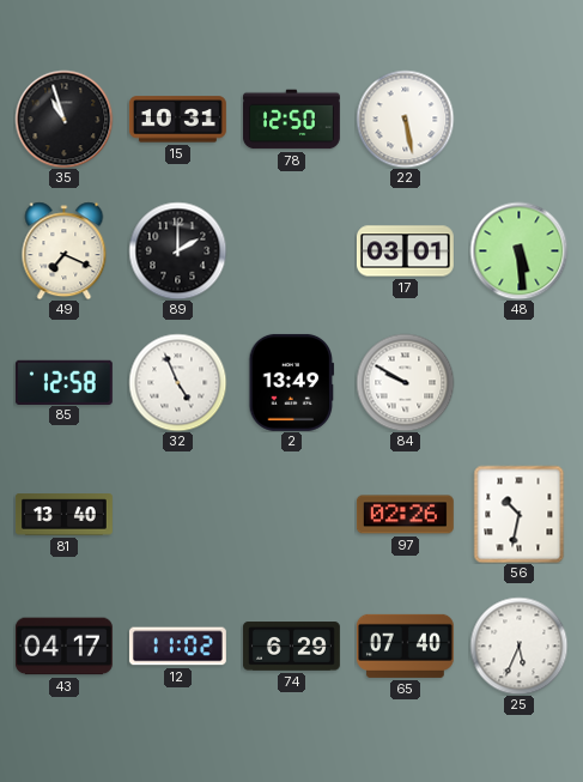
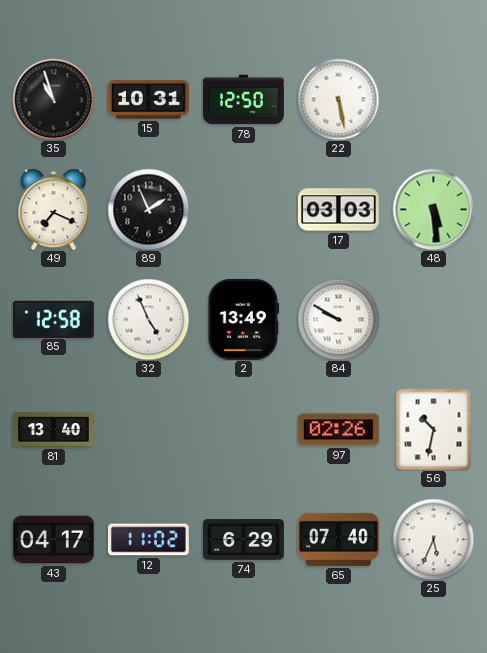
89: 2:00 -> 1:56
17: 03:01 -> 03:03
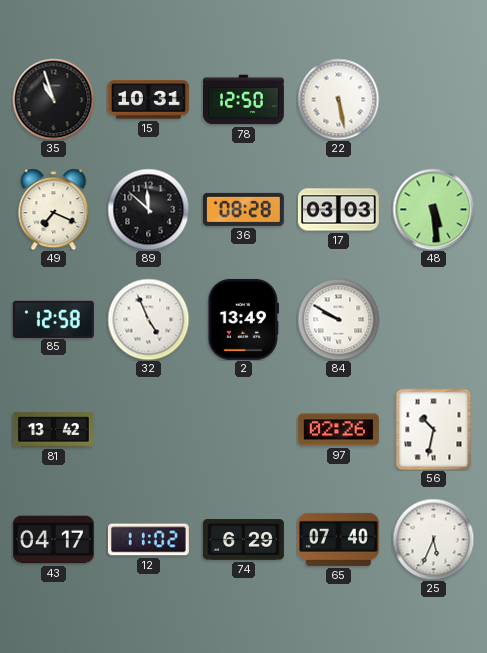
89: 1:56 -> 11:52
36: none -> 08:28
81: 13:40 -> 13:42
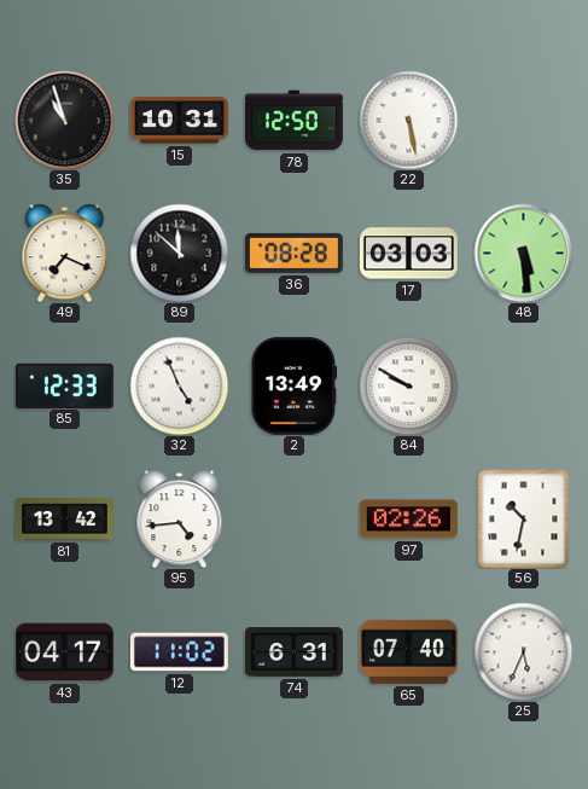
85: 12:58 -> 12:33
95: none -> 4:44
74: 6:29 -> 6:31
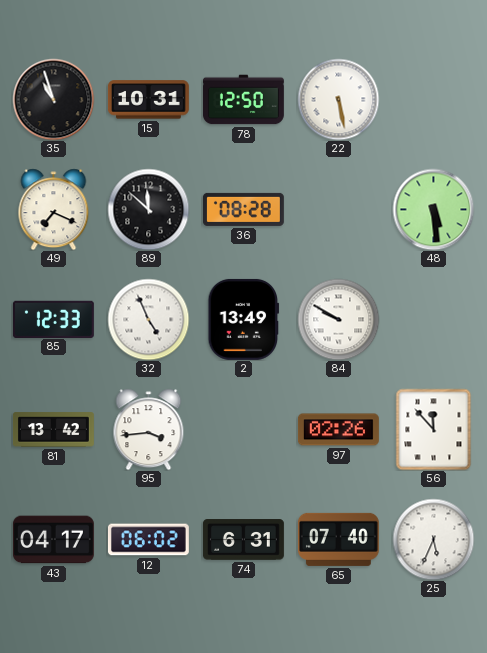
17: 03:03 -> none
95: 4:44 -> 3:44
56: 10:32 -> 11:53
12: 11:02 -> 06:02
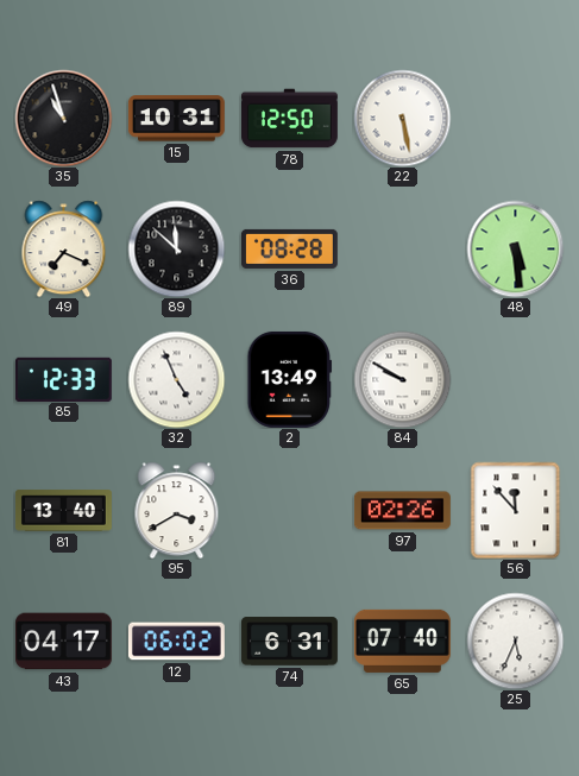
81: 13:42 -> 13:40
95: 3:44 -> 3:40
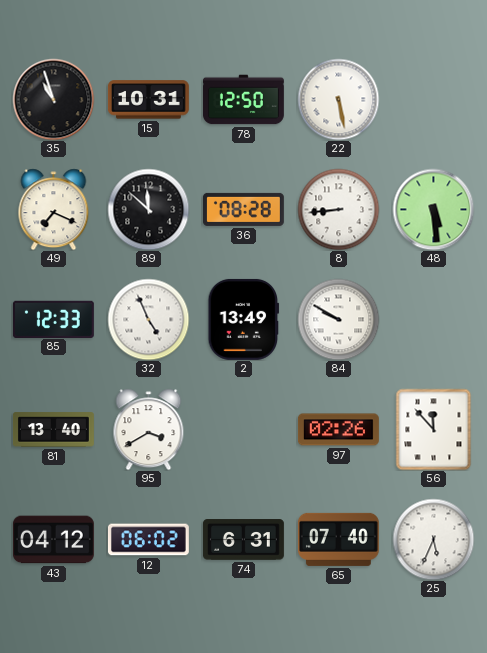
8: none -> 8:44
43: 04:17 -> 04:12
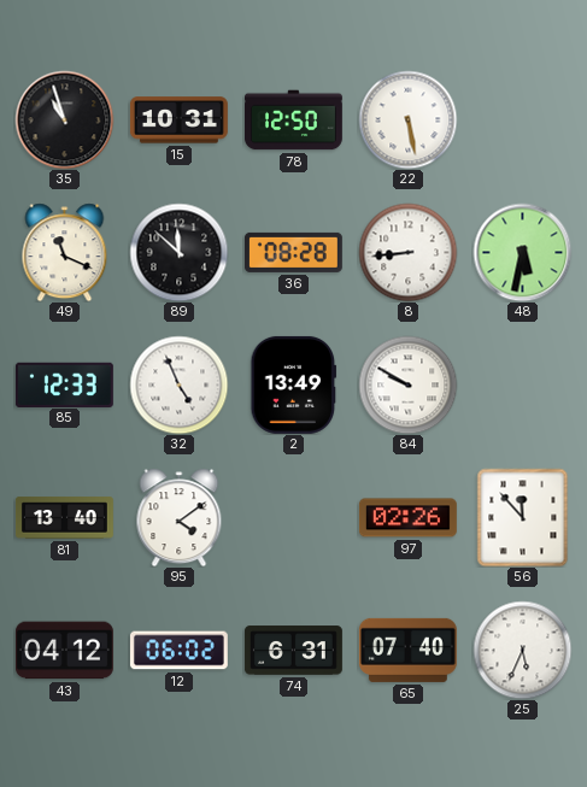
49: 7:19 -> 11:19
48: 5:29 -> 5:32
95: 3:40 -> 4:09
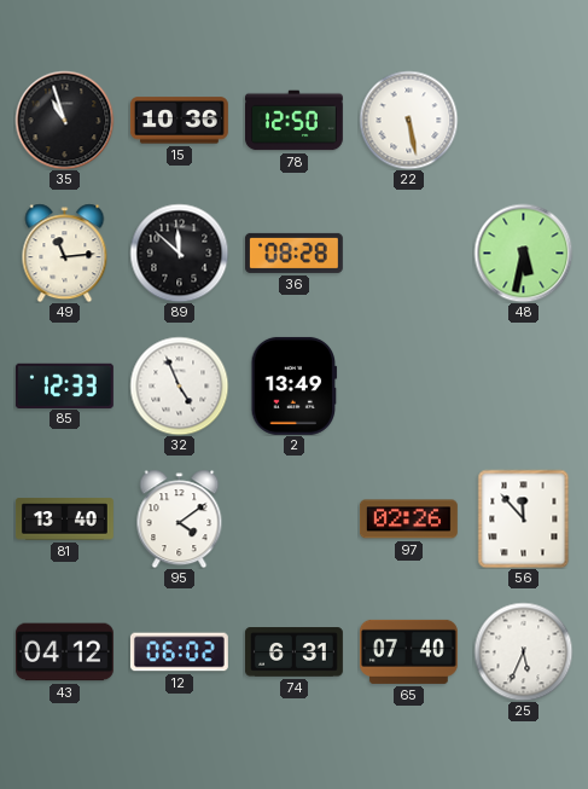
15: 10:31 -> 10:36
49: 11:19 -> 11:14
8: 8:44 -> none
84: 9:50 -> none
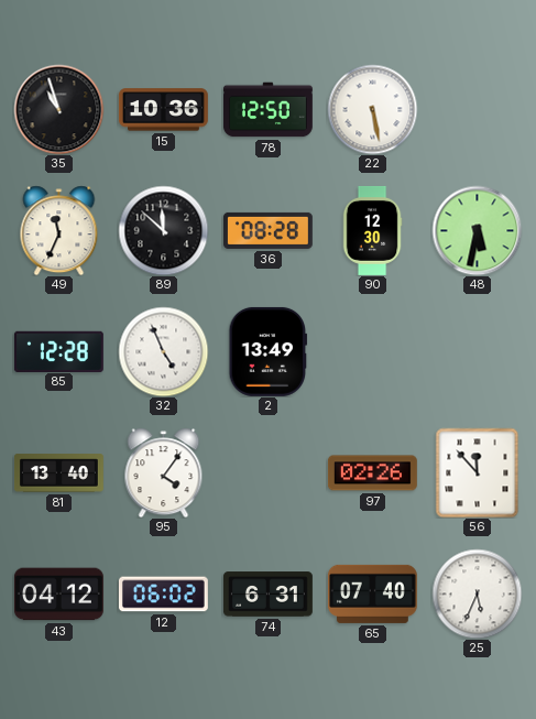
49: 11:14 -> 11:34
90: none -> 12:30
85: 12:33 -> 12:28
95: 4:09 -> 4:06
